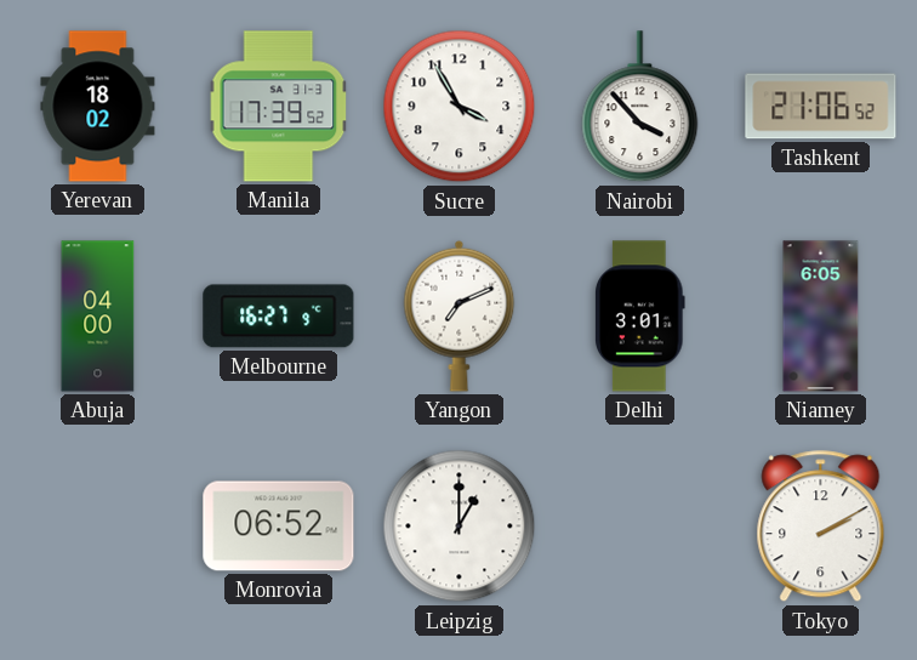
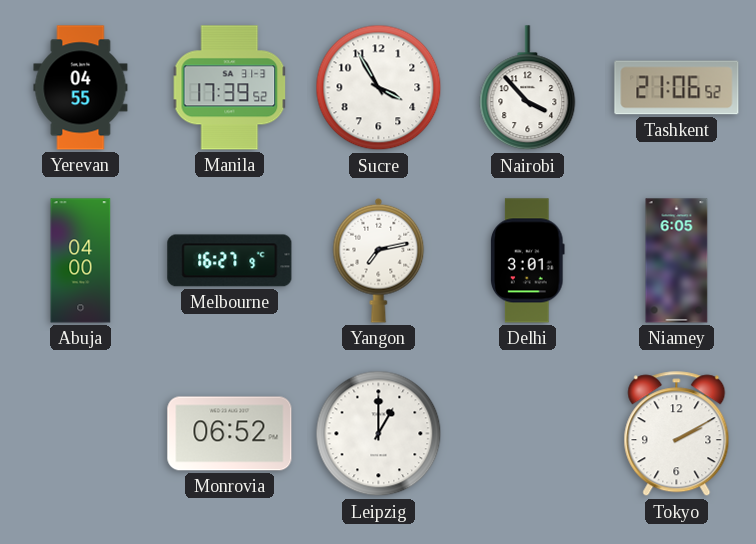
Yerevan: 18:02 -> 04:55
Yangon: 7:11 -> 7:13
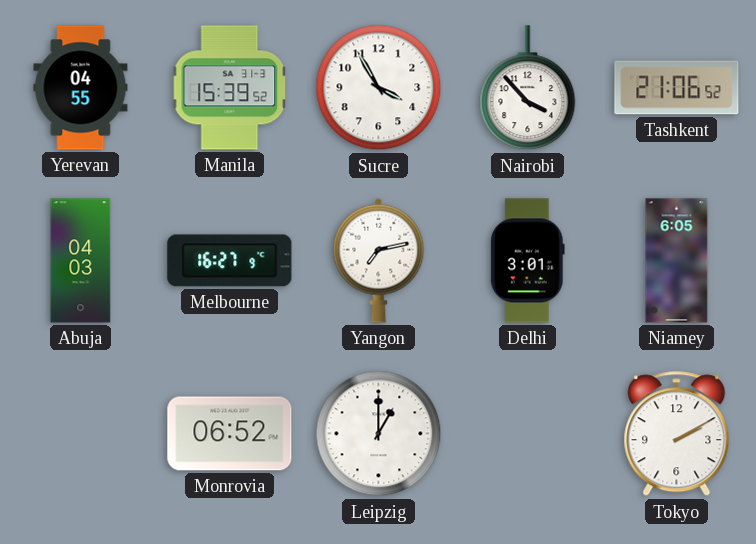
Manila: 17:39 -> 15:39
Abuja: 04:00 -> 04:03
